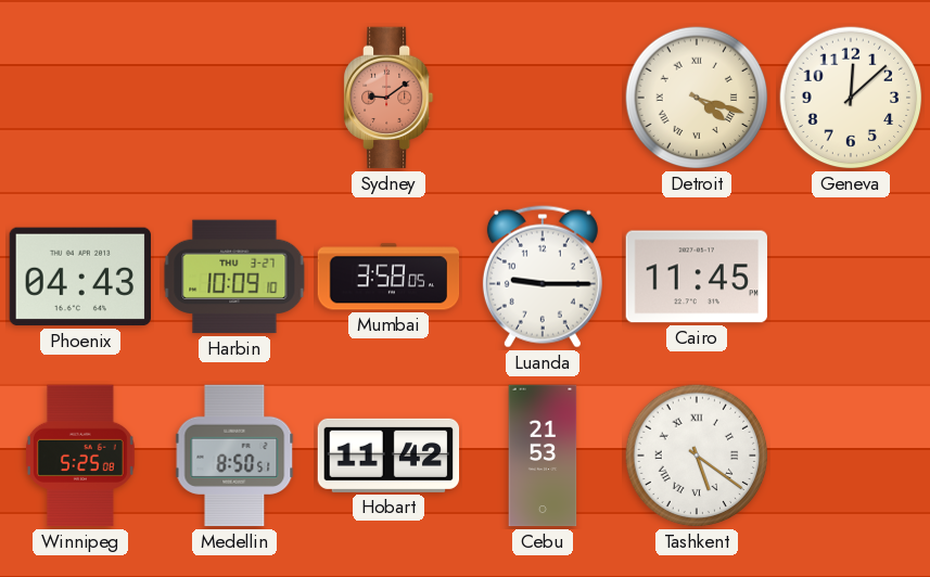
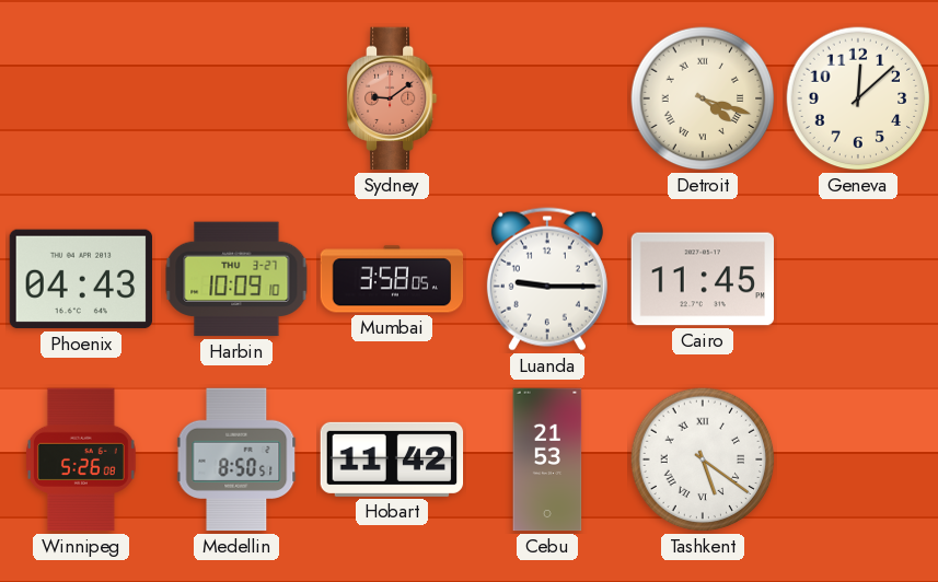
Winnipeg: 5:25 -> 5:26
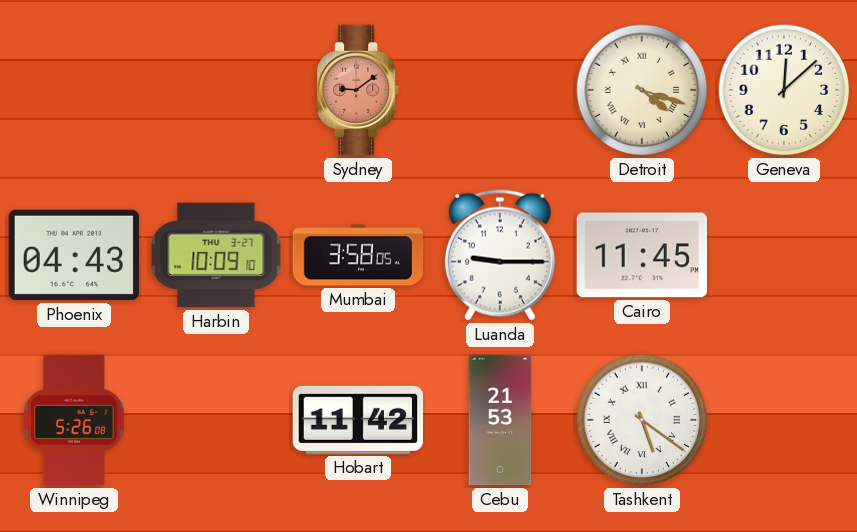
Medellin: 8:50 -> none
